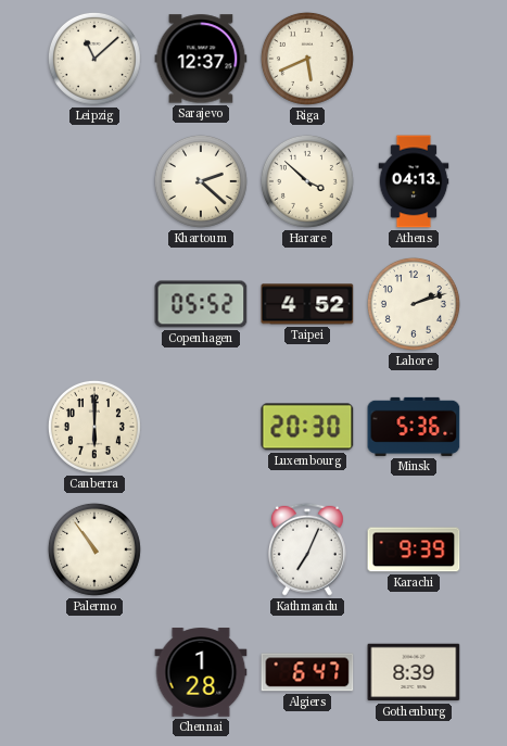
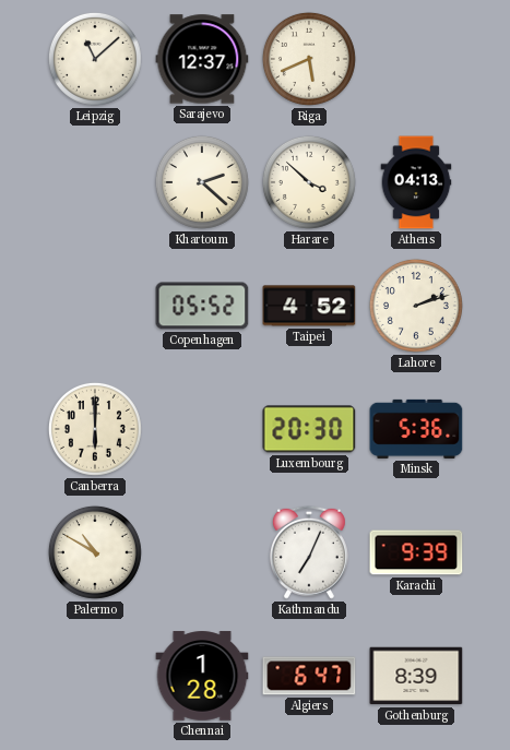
Palermo: 10:54 -> 10:50
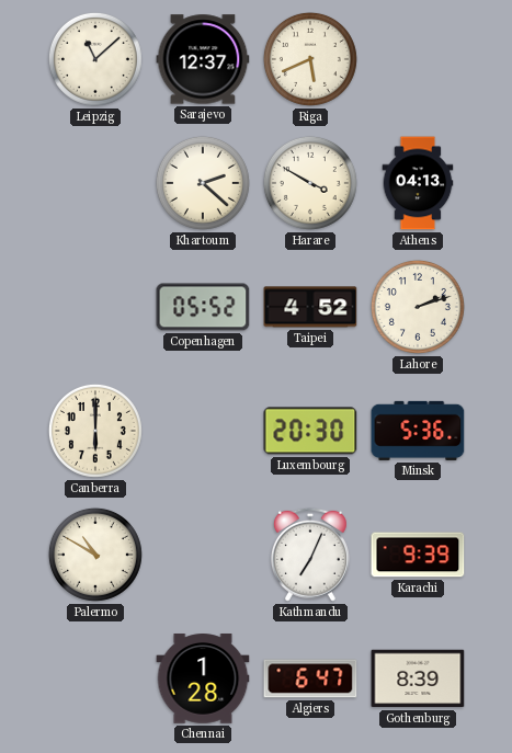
Harare: 3:52 -> 3:50
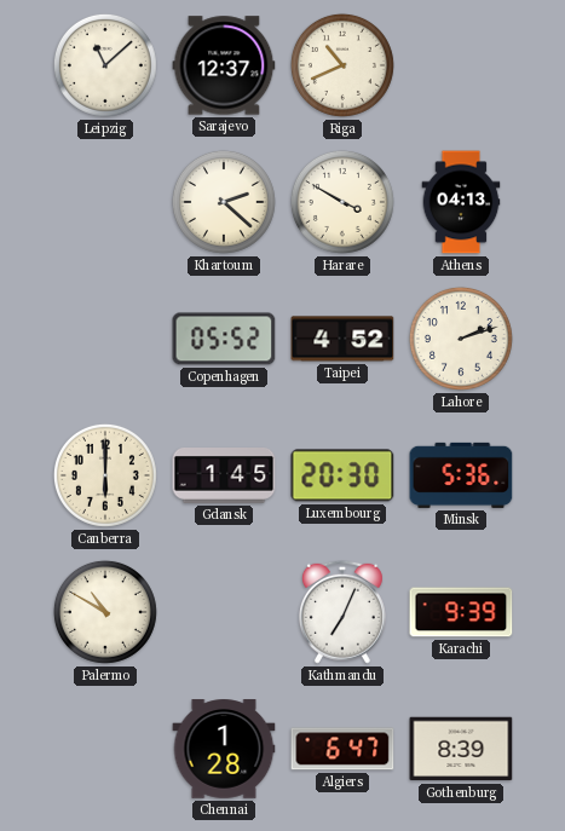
Riga: 5:41 -> 10:41
Gdansk: none -> 1:45
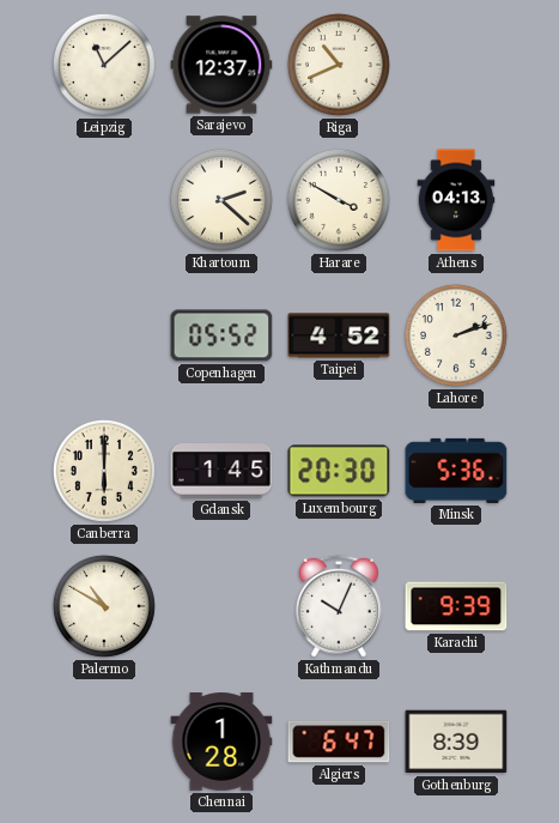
Kathmandu: 7:04 -> 10:04
